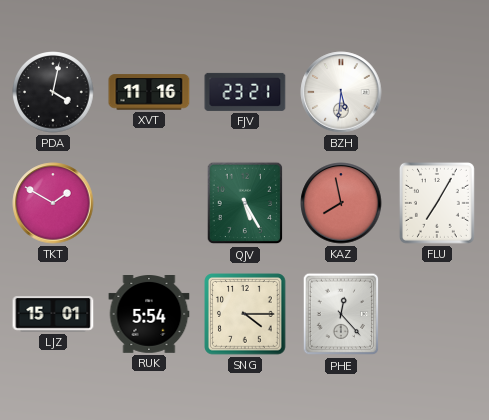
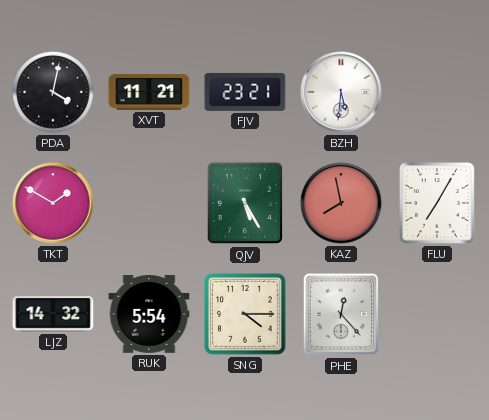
XVT: 11:16 -> 11:21
LJZ: 15:01 -> 14:32
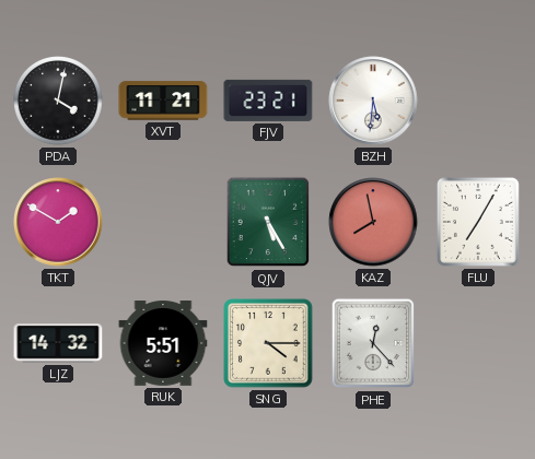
RUK: 5:54 -> 5:51
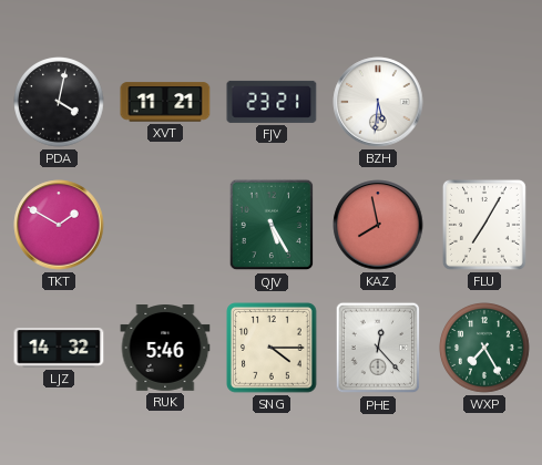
RUK: 5:51 -> 5:46
WXP: none -> 7:25
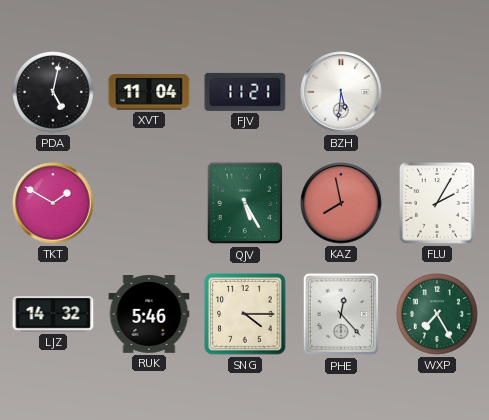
PDA: 4:02 -> 5:02
XVT: 11:21 -> 11:04
FJV: 23:21 -> 11:21
FLU: 7:05 -> 2:05
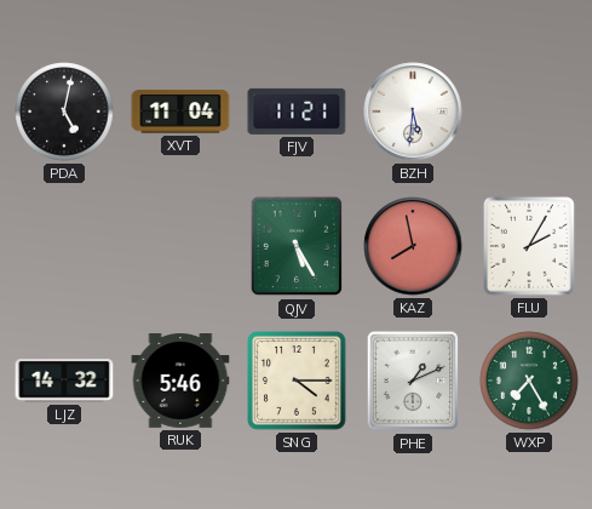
TKT: 1:50 -> none
PHE: 12:23 -> 1:11
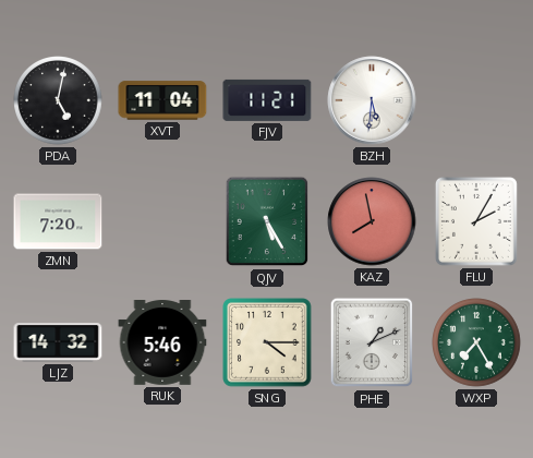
ZMN: none -> 7:20
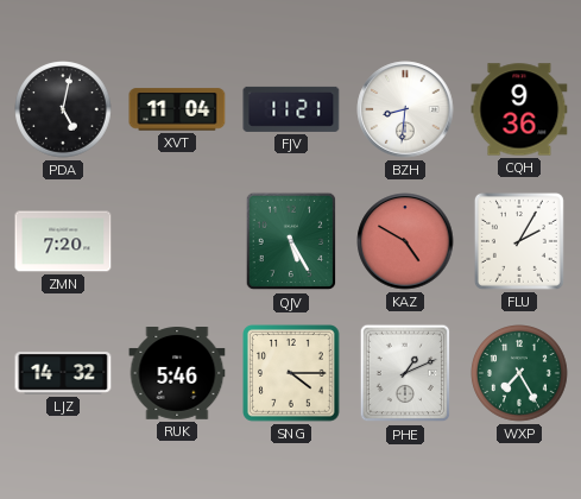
BZH: 5:31 -> 8:31
CQH: none -> 9:36
KAZ: 7:58 -> 4:50
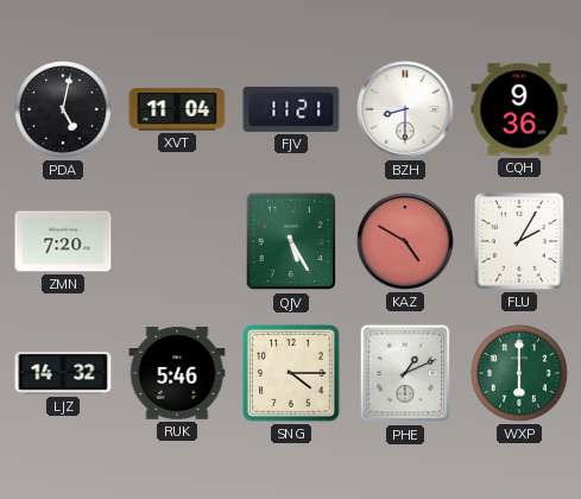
BZH: 8:31 -> 8:30
WXP: 7:25 -> 6:00
